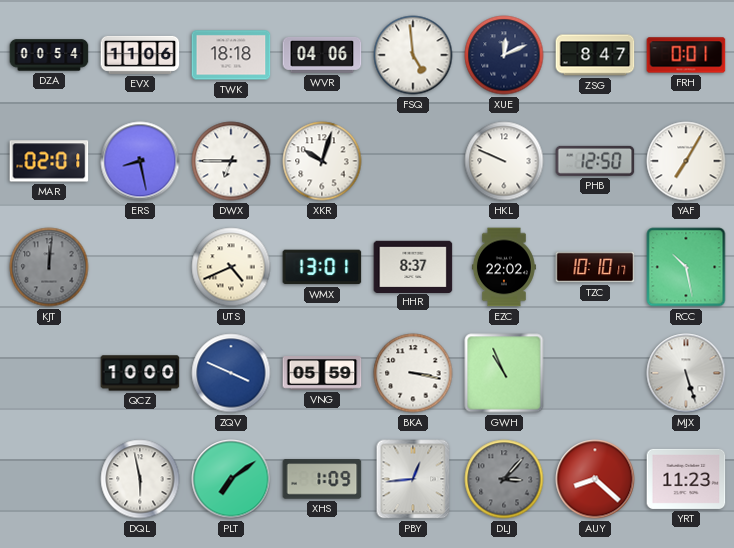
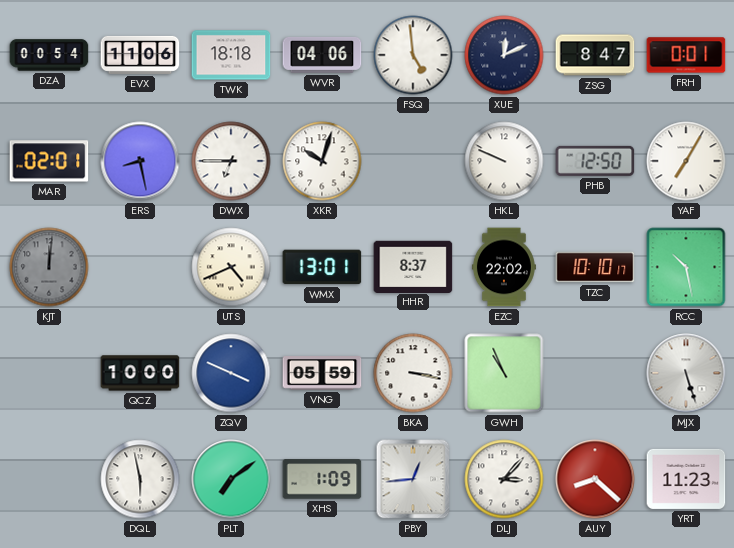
DLJ dial: grey -> white
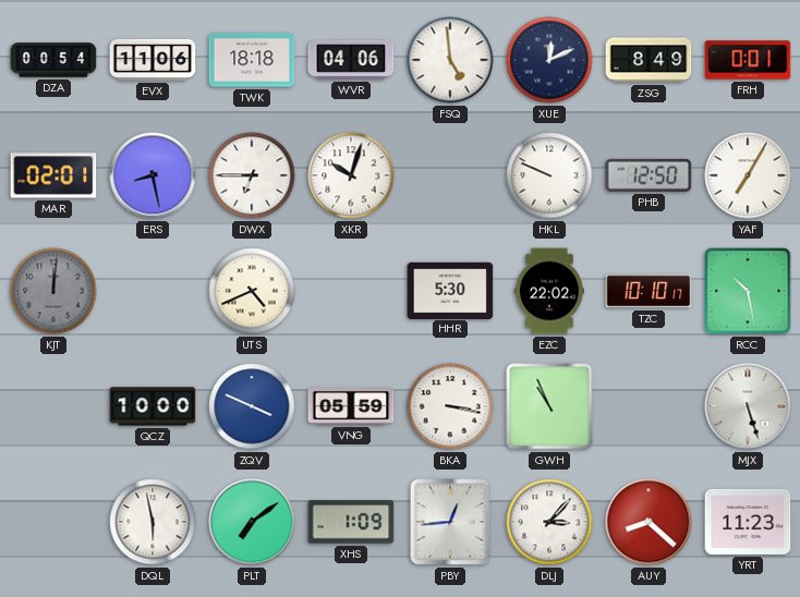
ZSG: 8:47 -> 8:49
WMX: 13:01 -> none
HHR: 8:37 -> 5:30
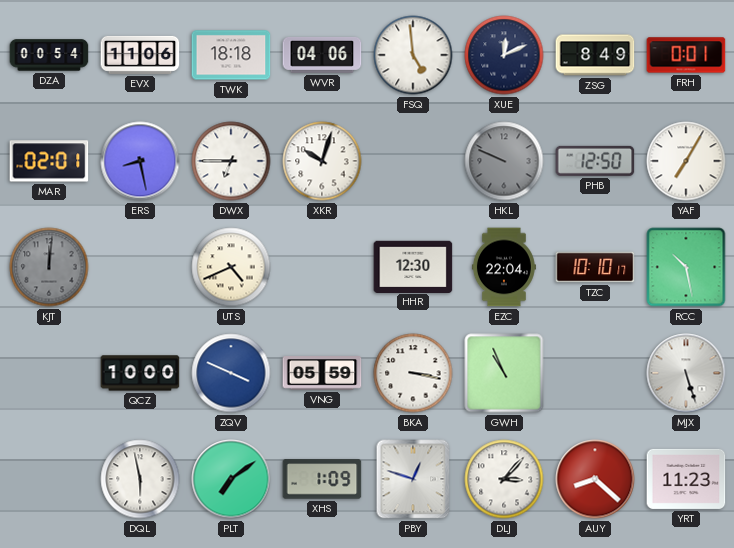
HKL dial: white -> grey
HHR: 5:30 -> 12:30
EZC: 22:02 -> 22:04
PBY: 12:44 -> 12:48
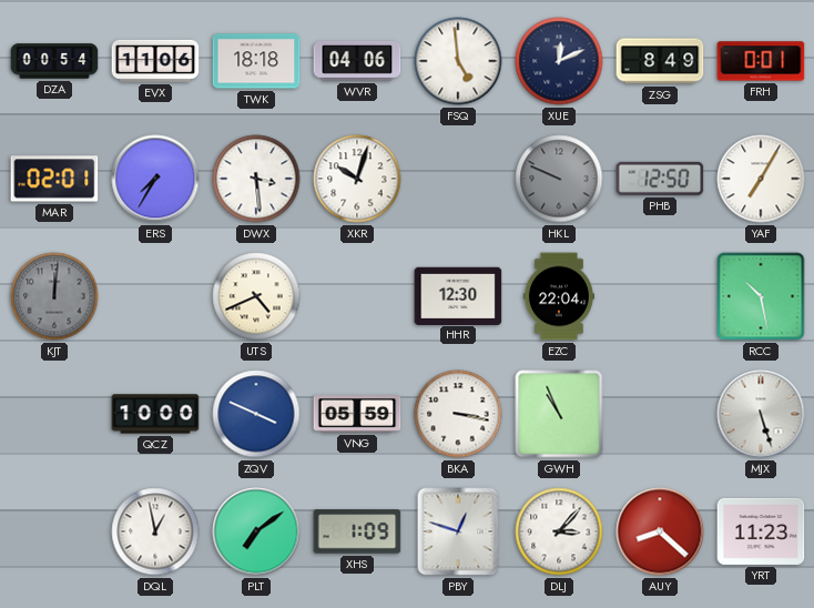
ERS: 8:28 -> 7:35
DWX: 6:45 -> 3:29
TZC: 10:10 -> none
DQL: 5:58 -> 12:58
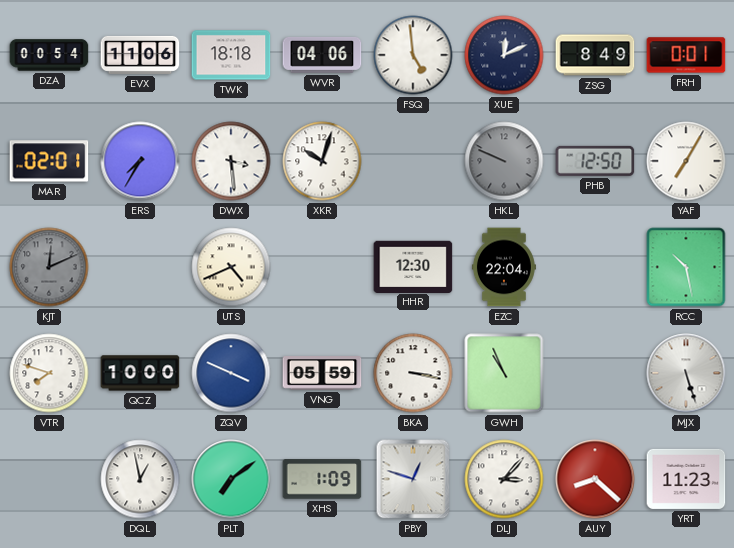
KJT: 12:01 -> 12:11
VTR: none -> 7:48
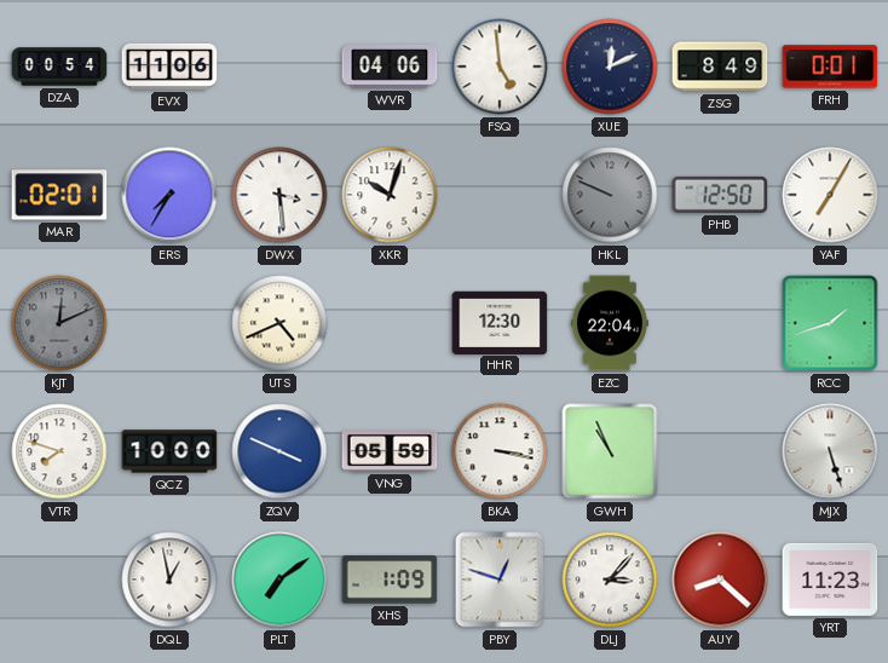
TWK: 18:18 -> none
RCC: 10:28 -> 1:42
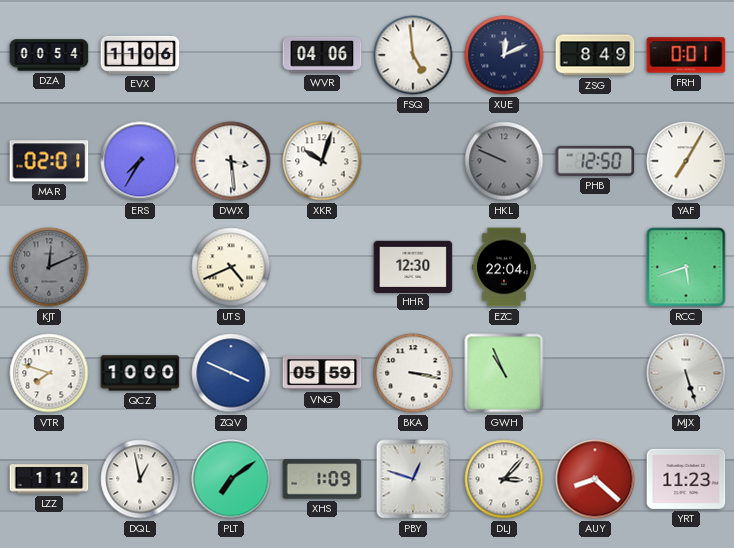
RCC: 1:42 -> 5:42
LZZ: none -> 1:12
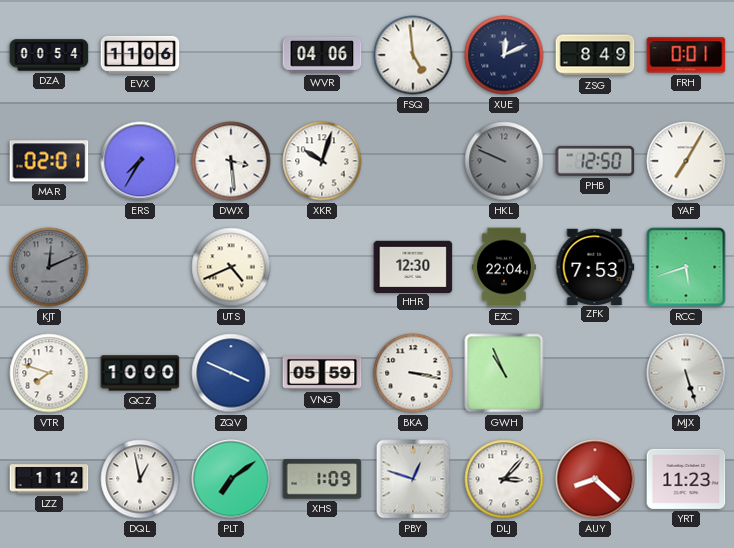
ZFK: none -> 7:53
